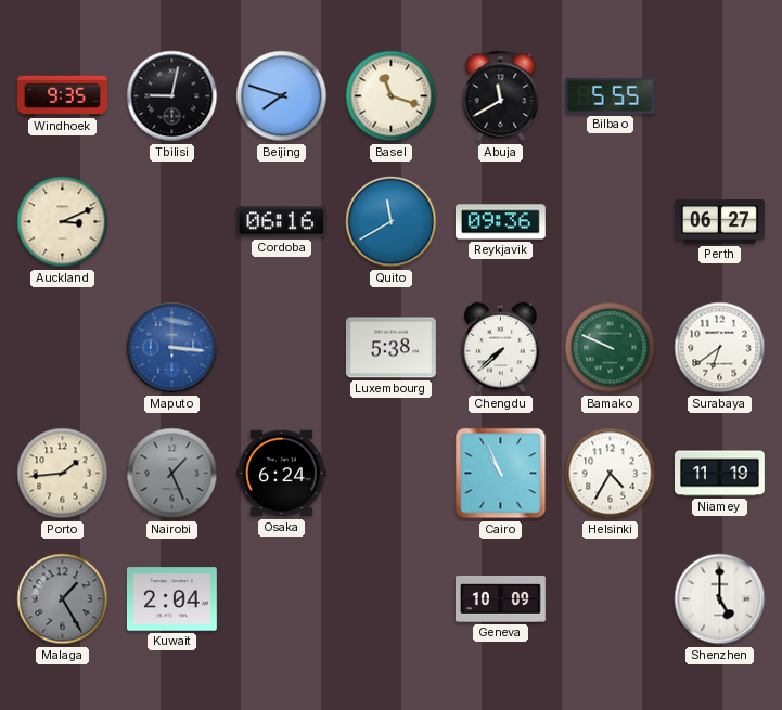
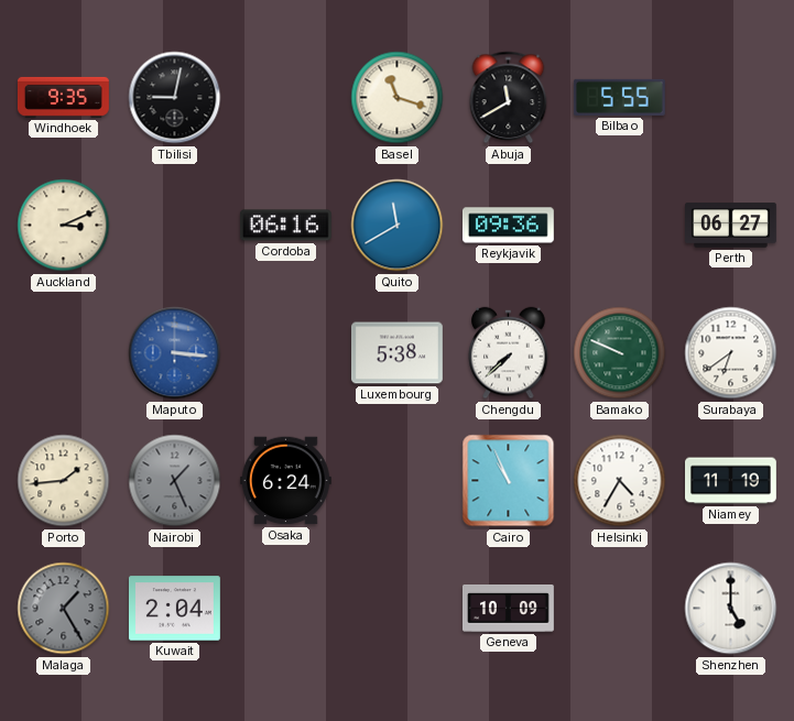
Beijing: 7:48 -> none
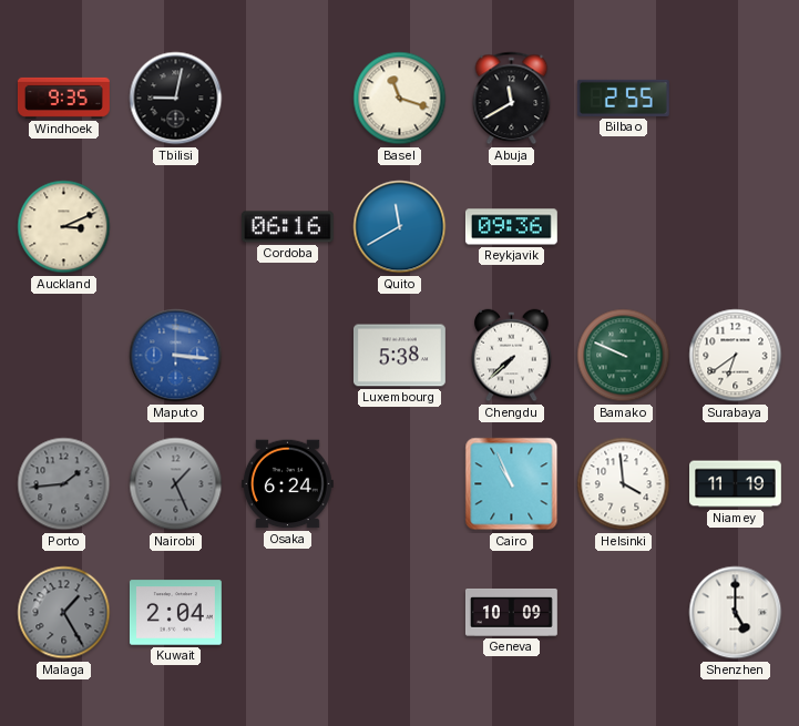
Bilbao: 5:55 -> 2:55
Perth: 06:27 -> none
Porto dial: cream -> grey
Helsinki: 4:35 -> 3:59
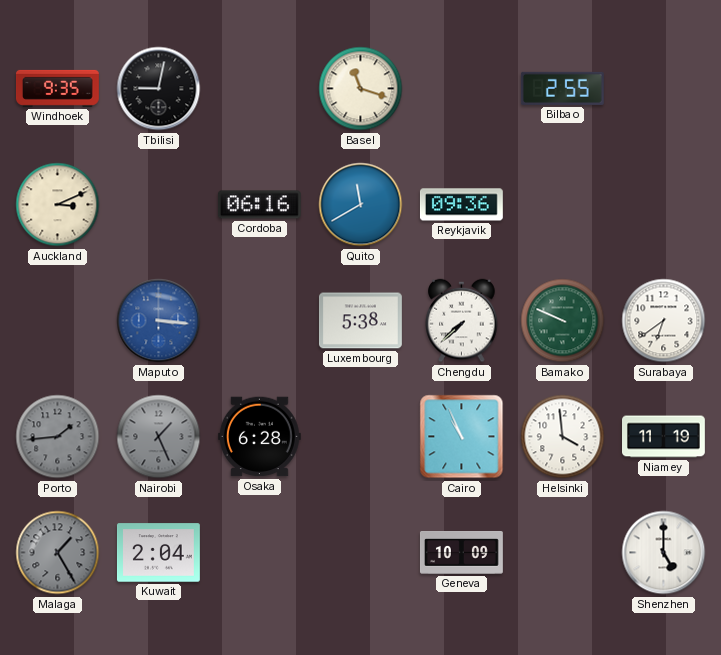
Abuja: 11:40 -> none
Osaka: 6:24 -> 6:28
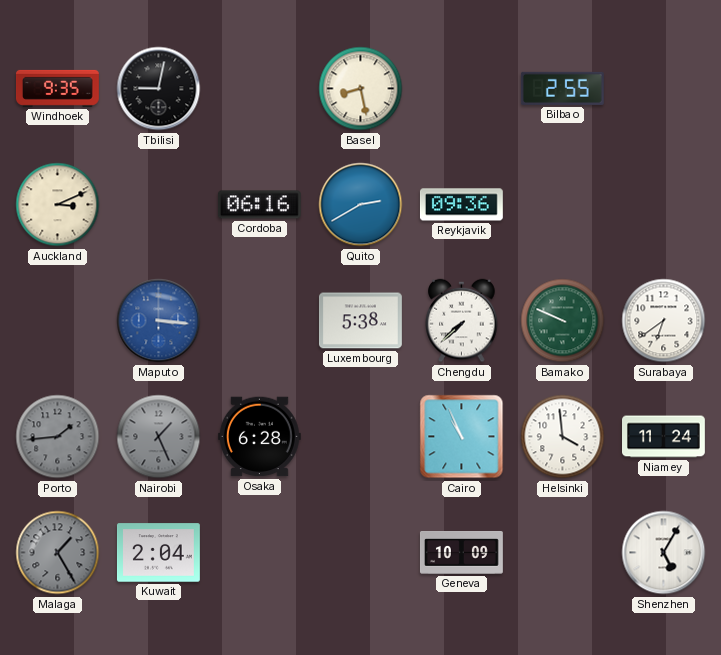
Basel: 11:18 -> 8:28
Quito: 11:40 -> 2:40
Niamey: 11:19 -> 11:24
Shenzhen: 5:00 -> 5:05
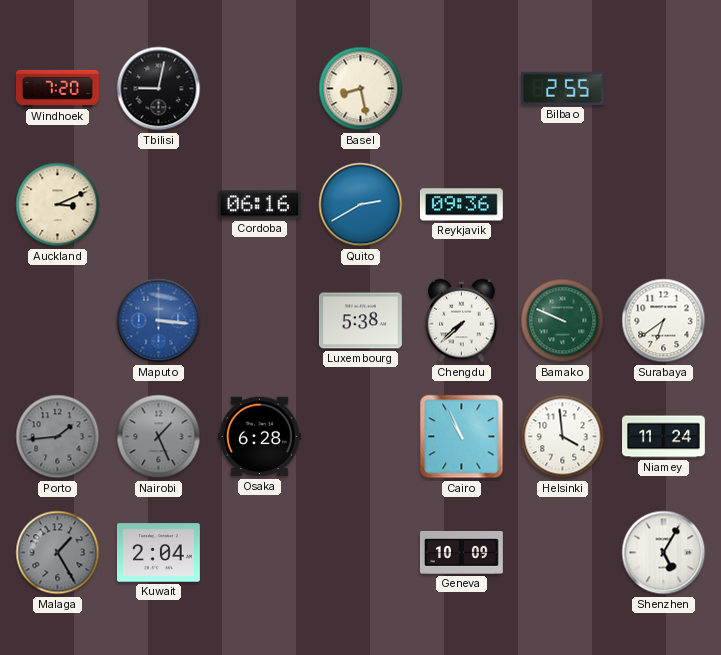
Windhoek: 9:35 -> 7:20
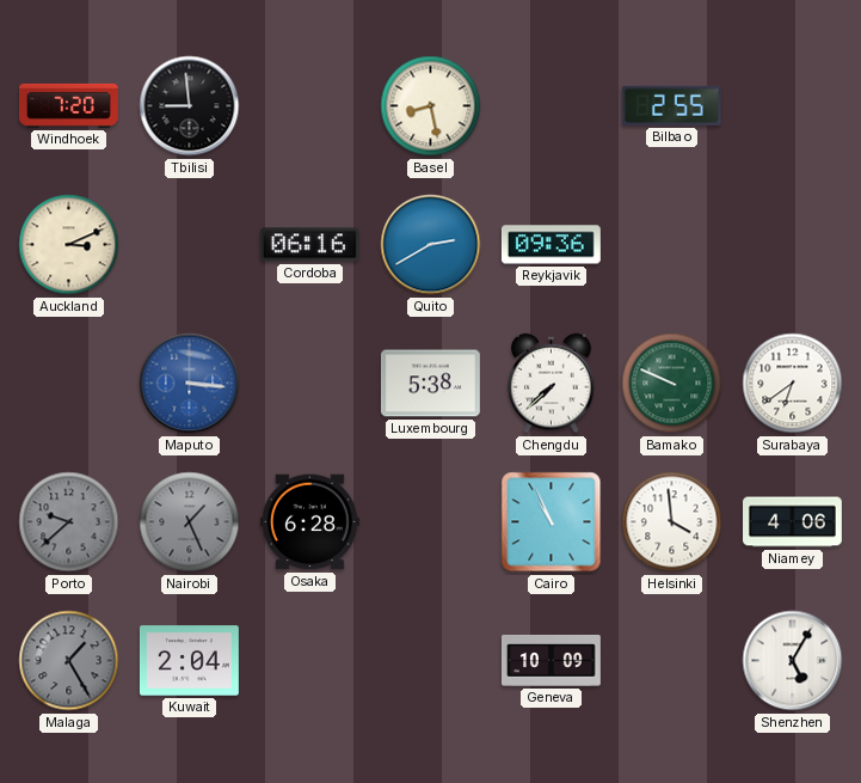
Tbilisi: 9:02 -> 8:59
Porto: 1:44 -> 9:38
Niamey: 11:24 -> 4:06
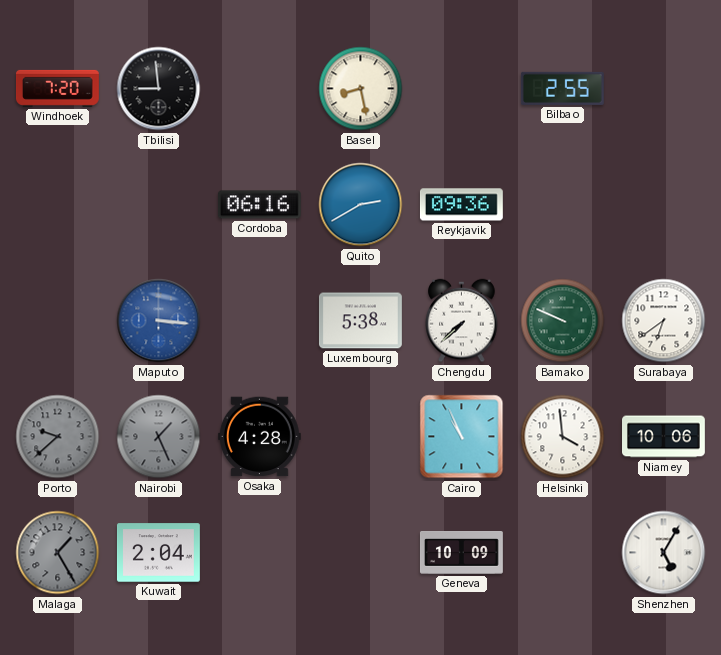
Auckland: 3:11 -> none
Osaka: 6:28 -> 4:28
Niamey: 4:06 -> 10:06
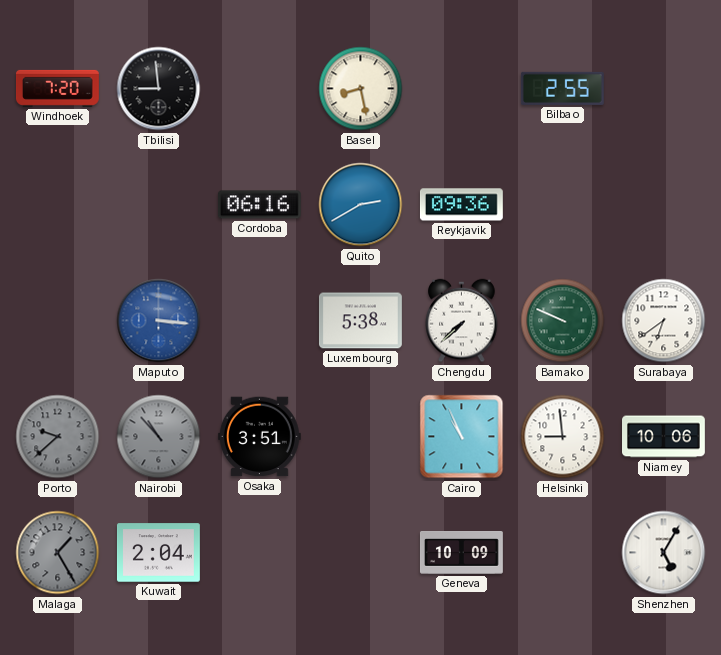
Nairobi: 1:26 -> 10:53
Osaka: 4:28 -> 3:51
Helsinki: 3:59 -> 8:59
